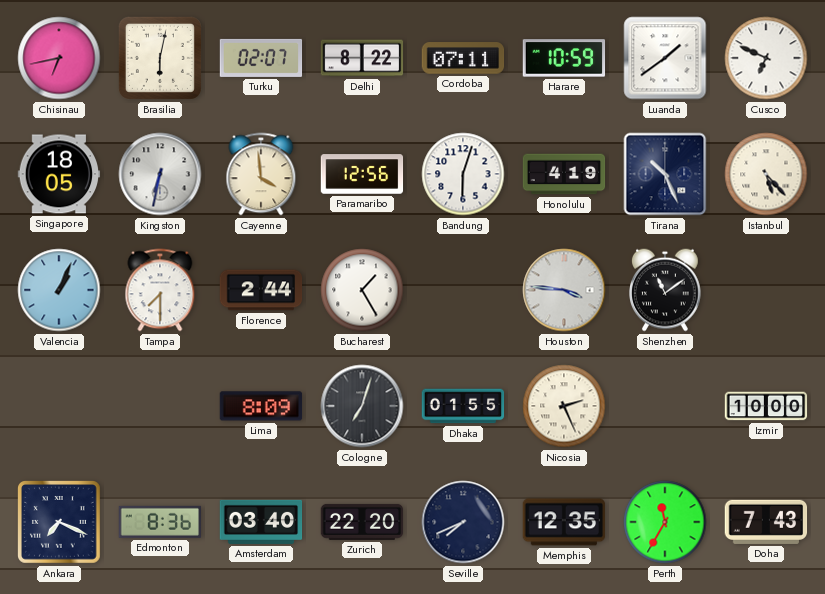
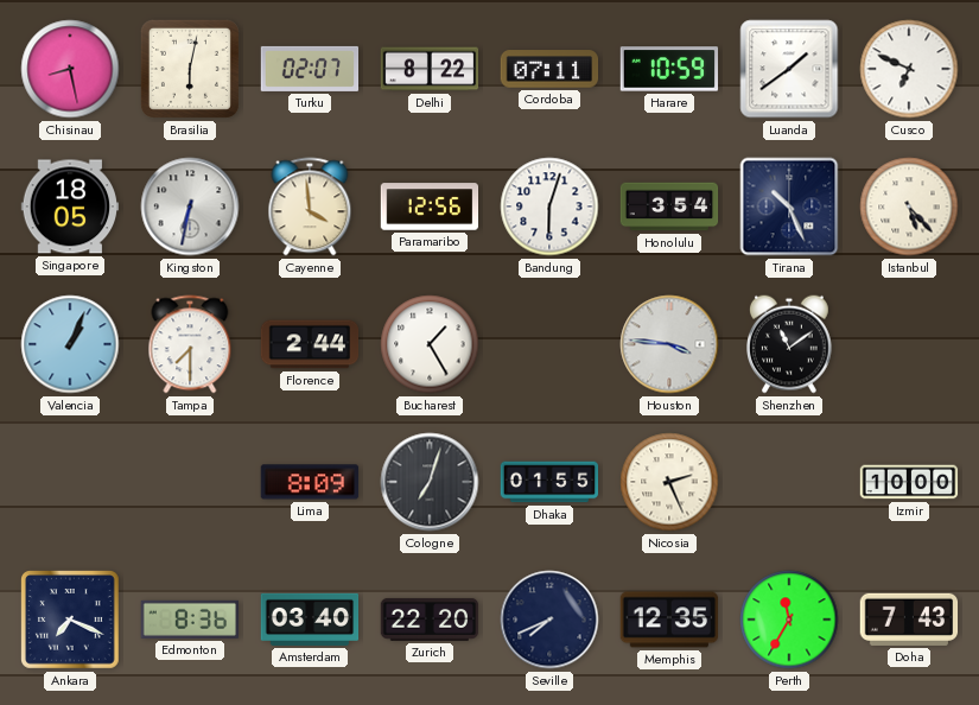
Chisinau: 6:43 -> 8:28
Honolulu: 4:19 -> 3:54
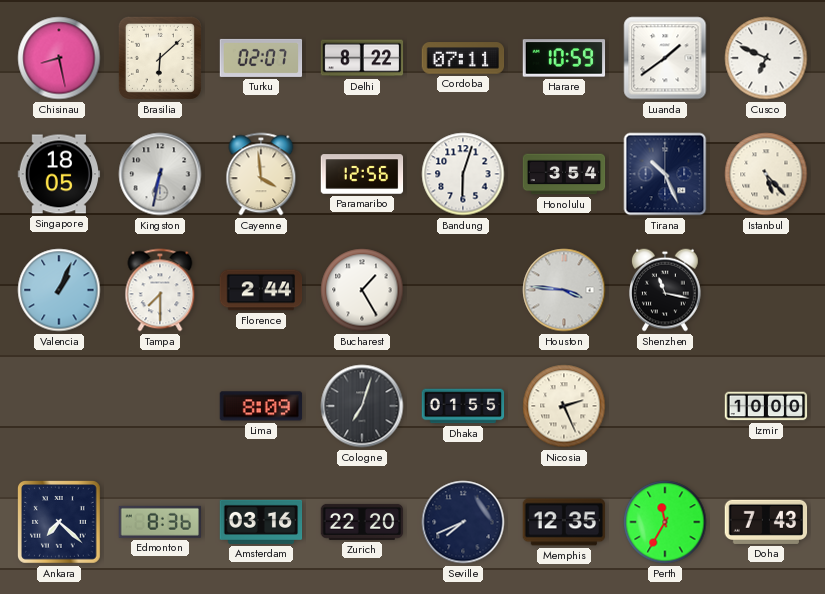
Brasilia: 6:02 -> 6:08
Shenzhen: 11:09 -> 11:17
Ankara: 7:19 -> 7:22
Amsterdam: 03:40 -> 03:16
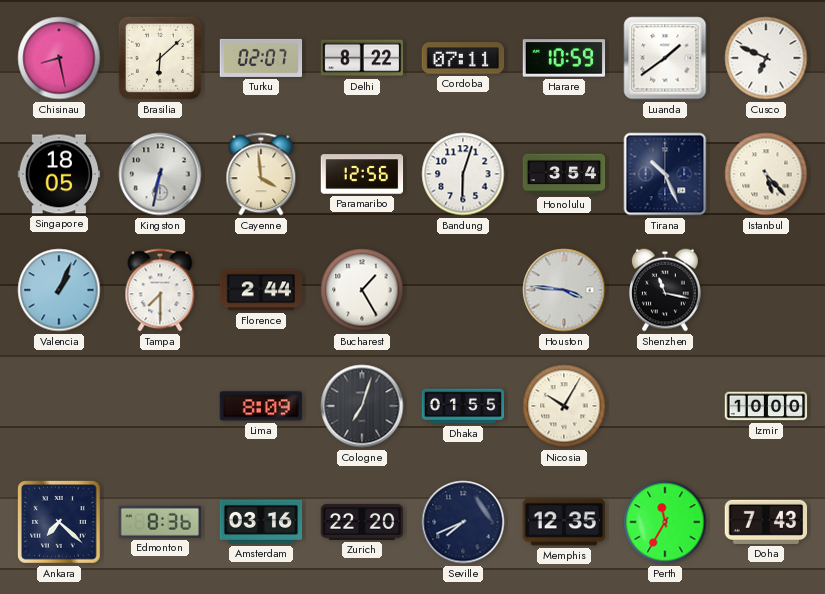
Nicosia: 2:26 -> 10:05
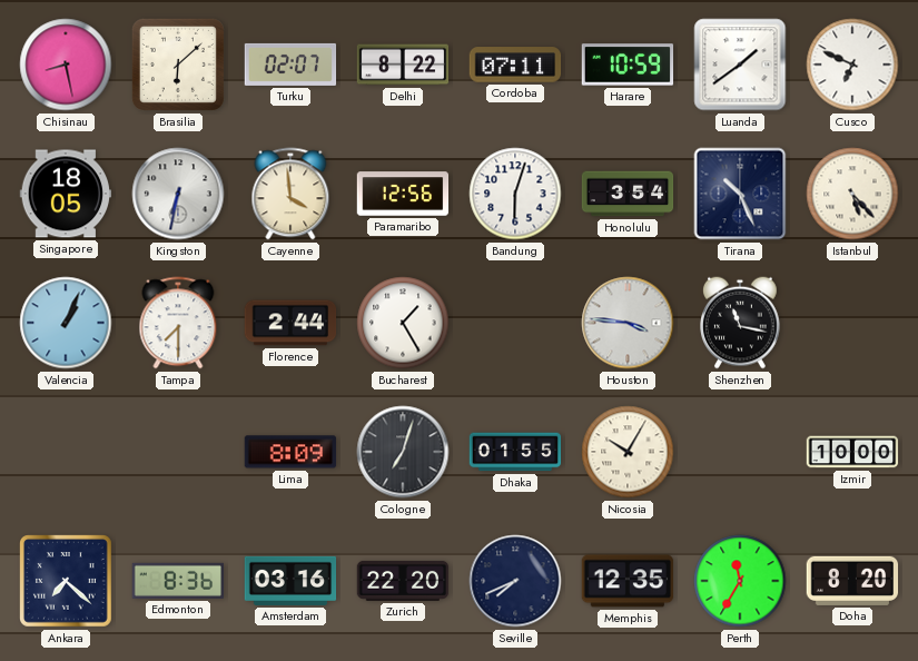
Doha: 7:43 -> 8:20
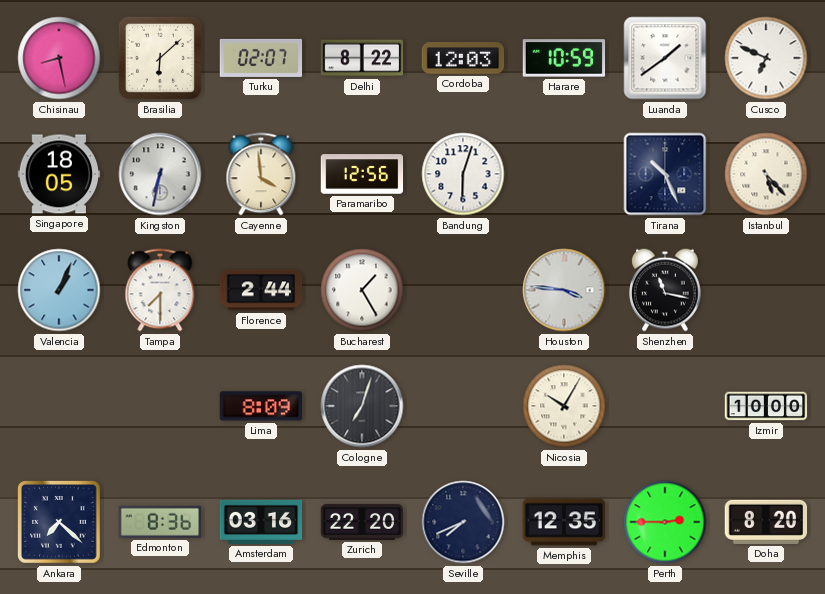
Cordoba: 07:11 -> 12:03
Honolulu: 3:54 -> none
Dhaka: 01:55 -> none
Perth: 11:35 -> 2:45
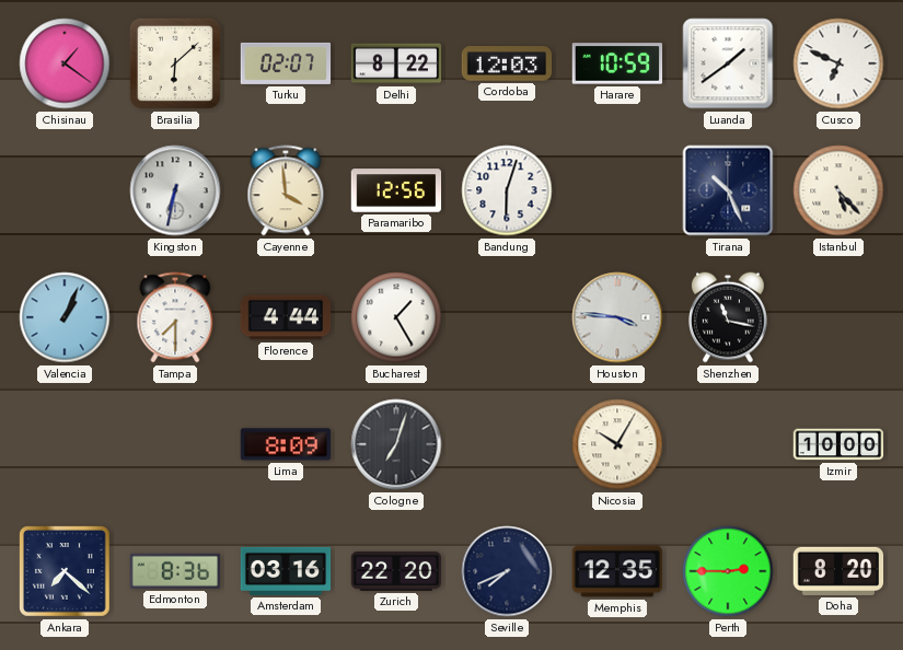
Chisinau: 8:28 -> 1:21
Singapore: 18:05 -> none
Florence: 2:44 -> 4:44
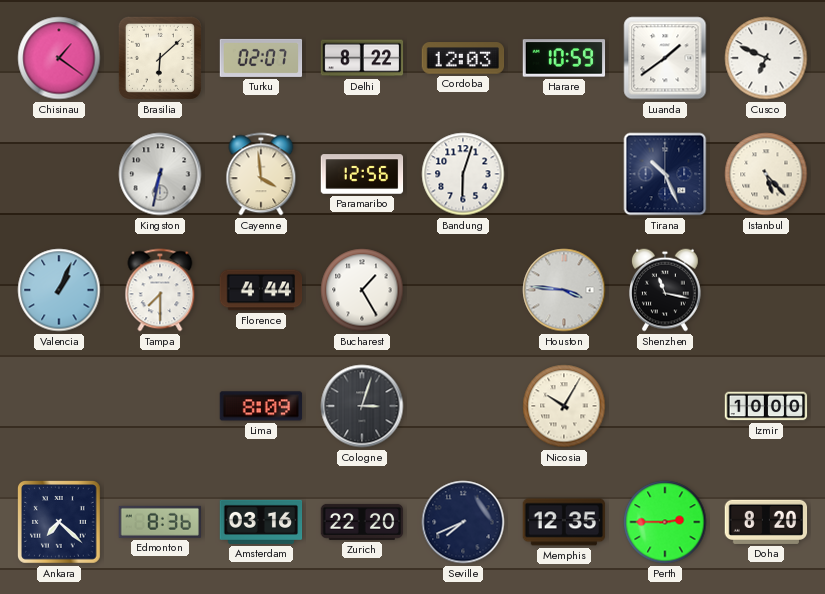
Cologne: 7:03 -> 3:03
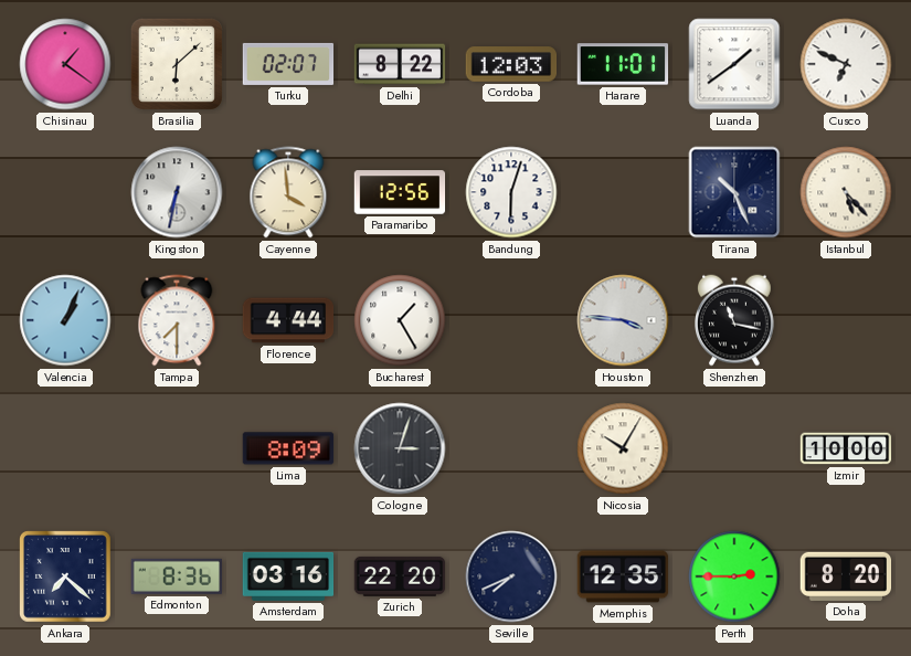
Harare: 10:59 -> 11:01
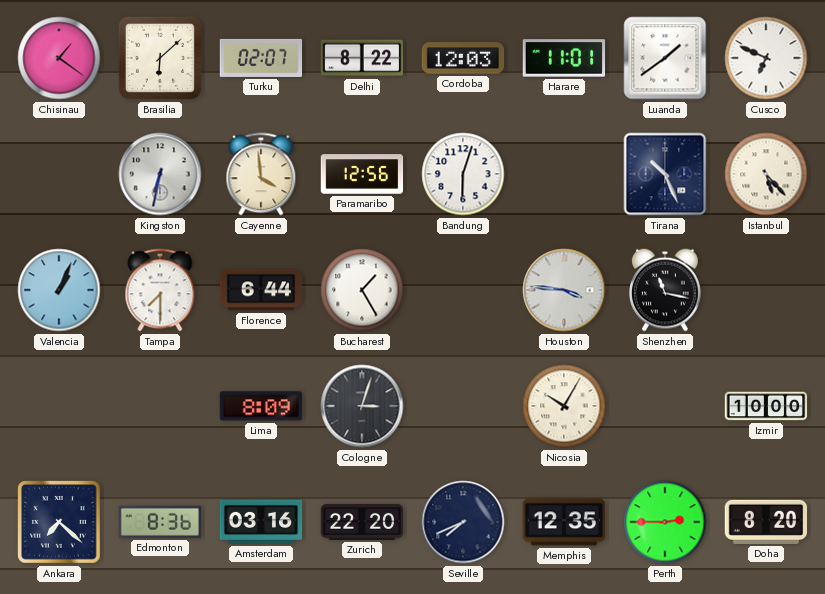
Florence: 4:44 -> 6:44
